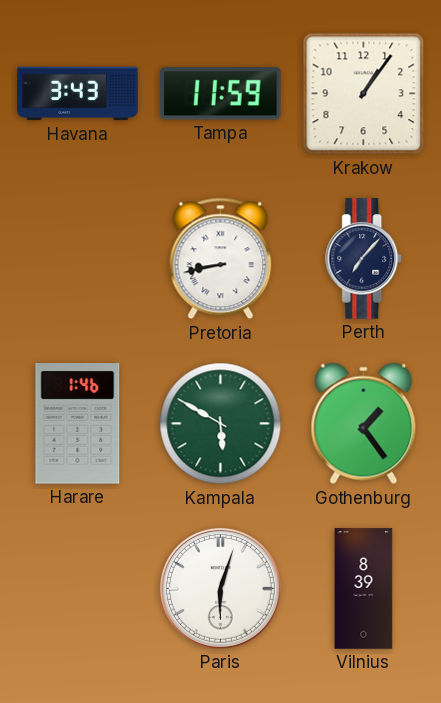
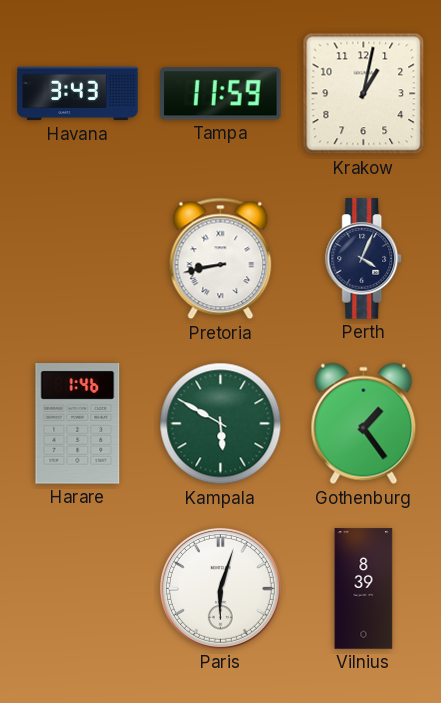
Krakow: 1:06 -> 1:02
Perth: 7:07 -> 4:04
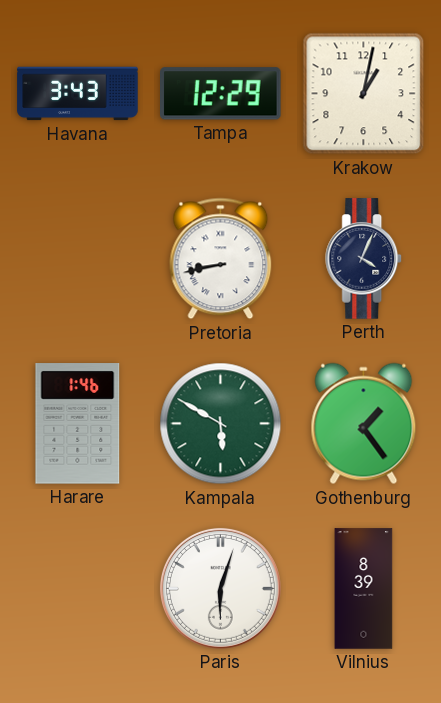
Tampa: 11:59 -> 12:29
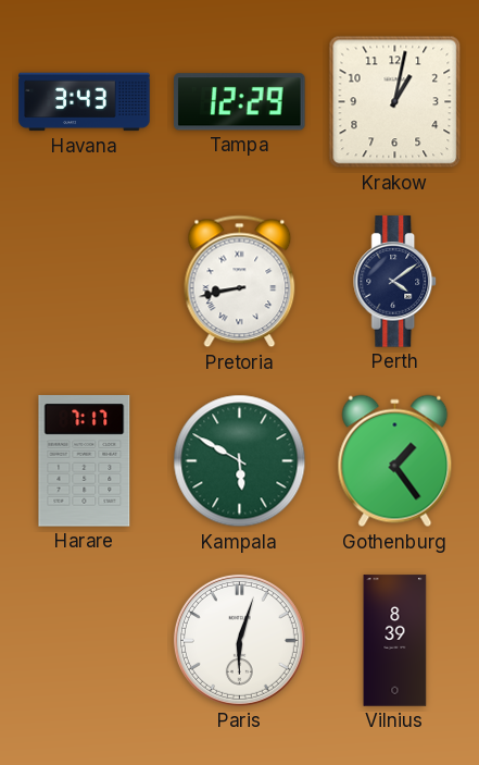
Perth: 4:04 -> 4:09
Harare: 1:46 -> 7:17
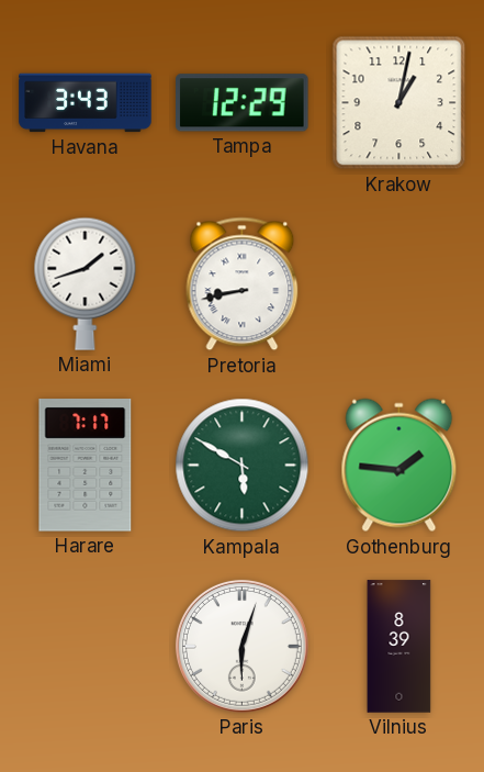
Miami: none -> 1:42
Perth: 4:09 -> none
Gothenburg: 1:24 -> 1:46
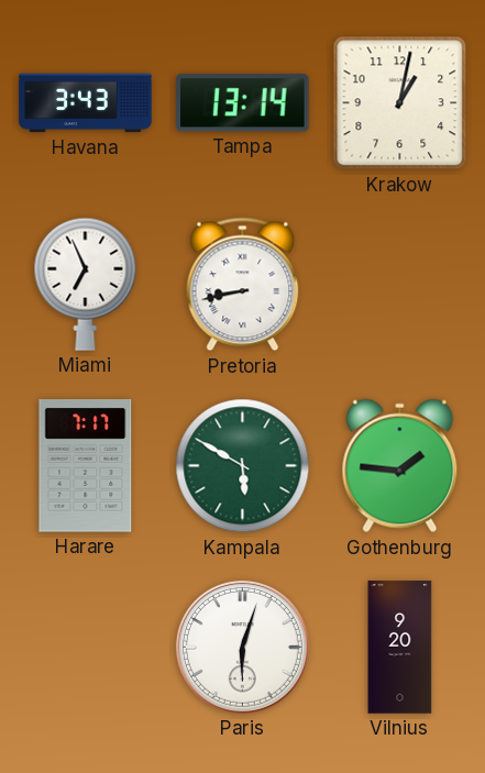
Tampa: 12:29 -> 13:14
Miami: 1:42 -> 6:56
Vilnius: 8:39 -> 9:20
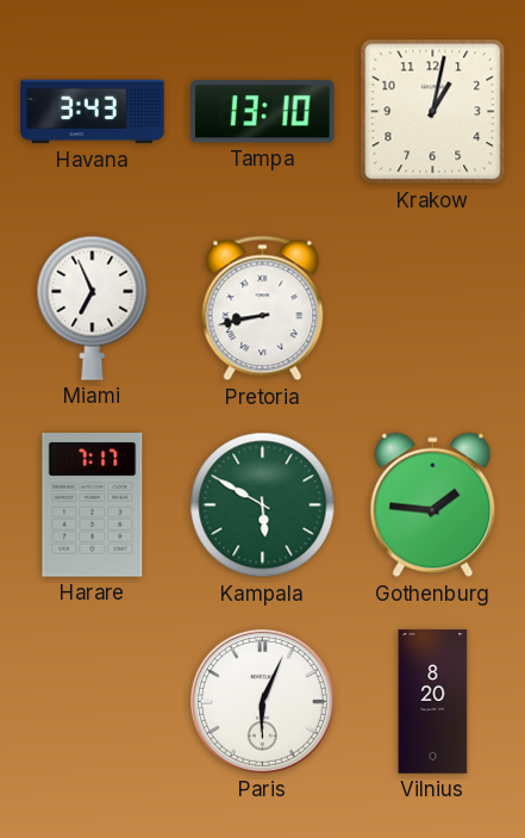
Tampa: 13:14 -> 13:10
Paris: 6:03 -> 6:04
Vilnius: 9:20 -> 8:20
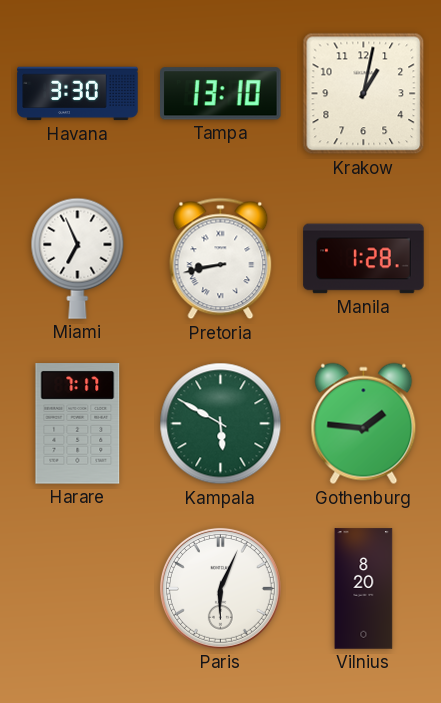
Havana: 3:43 -> 3:30
Manila: none -> 1:28
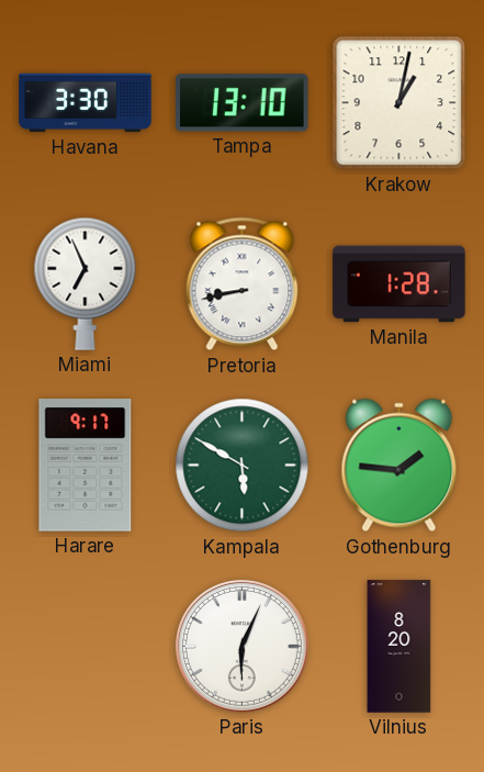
Harare: 7:17 -> 9:17
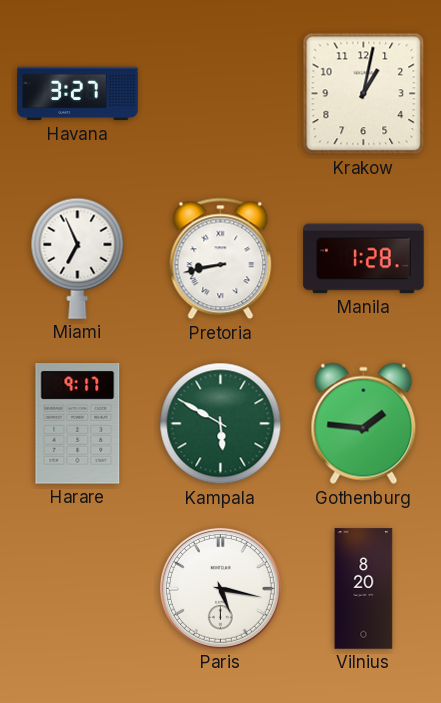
Havana: 3:30 -> 3:27
Tampa: 13:10 -> none
Paris: 6:04 -> 5:17
